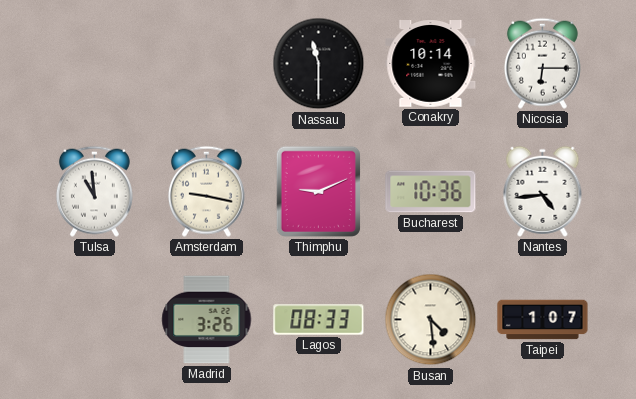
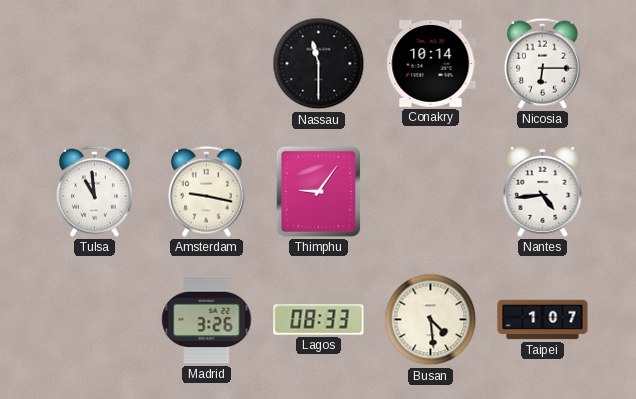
Thimphu: 9:11 -> 9:06
Bucharest: 10:36 -> none
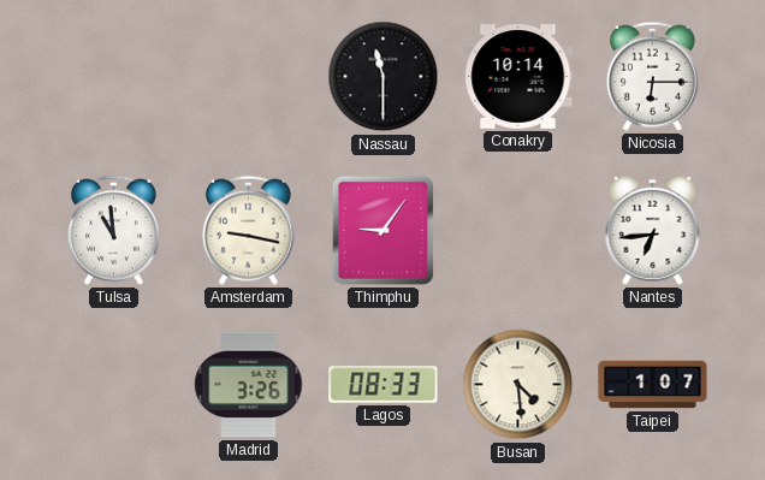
Nantes: 4:44 -> 6:44
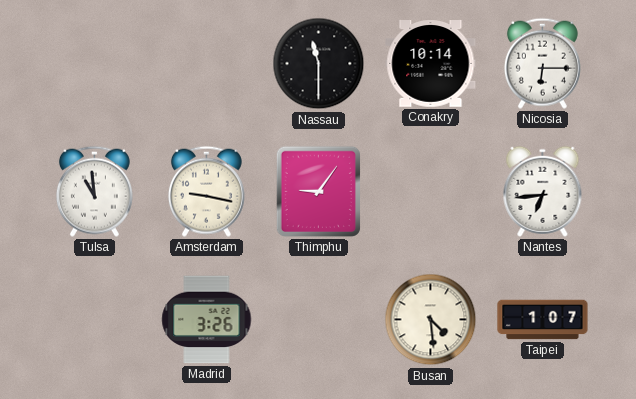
Lagos: 08:33 -> none
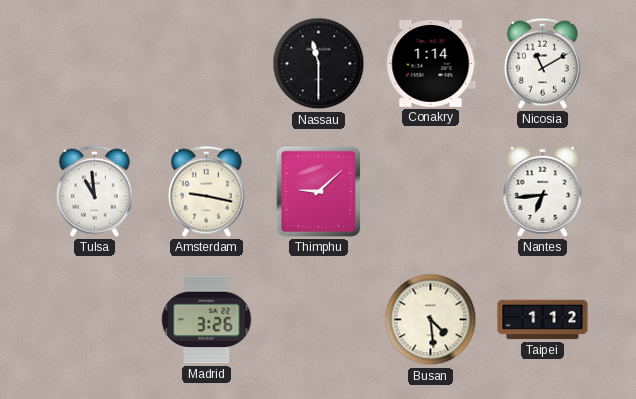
Conakry: 10:14 -> 1:14
Nicosia: 6:15 -> 11:10
Thimphu: 9:06 -> 9:08
Taipei: 1:07 -> 1:12
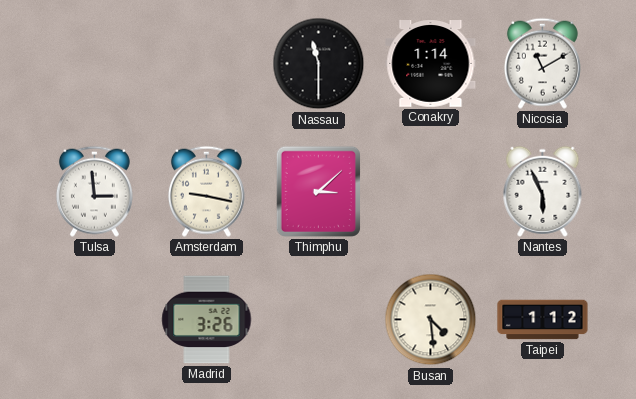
Tulsa: 10:59 -> 2:59
Thimphu: 9:08 -> 3:08
Nantes: 6:44 -> 5:56
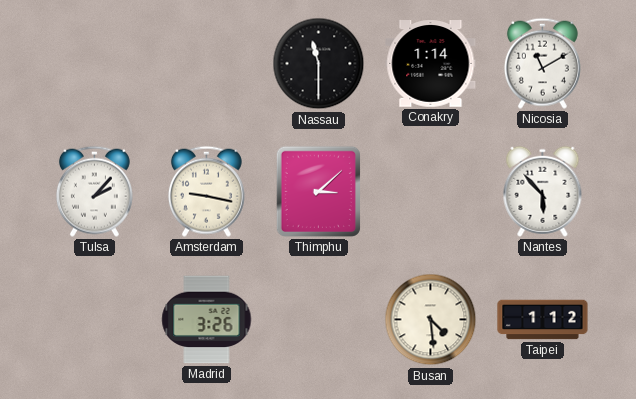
Tulsa: 2:59 -> 2:07
Nantes: 5:56 -> 5:53
